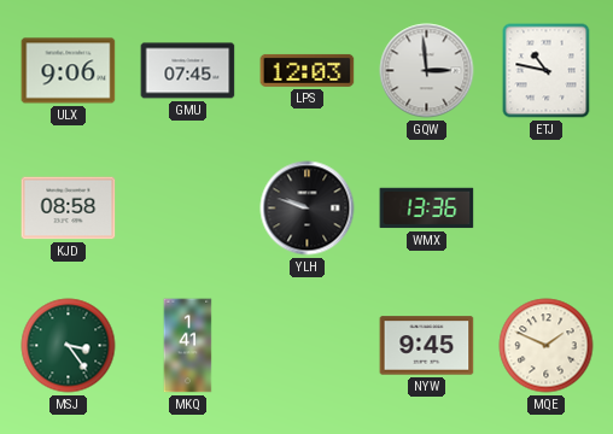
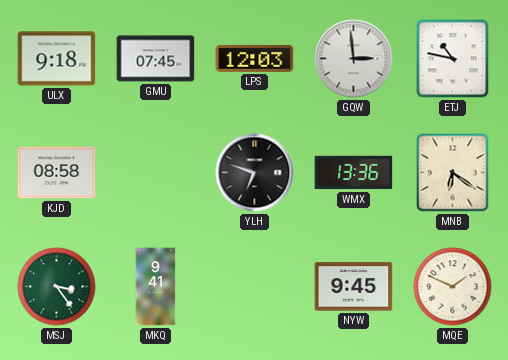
ULX: 9:06 -> 9:18
YLH: 9:48 -> 6:48
MNB: none -> 6:21
MKQ: 1:41 -> 9:41
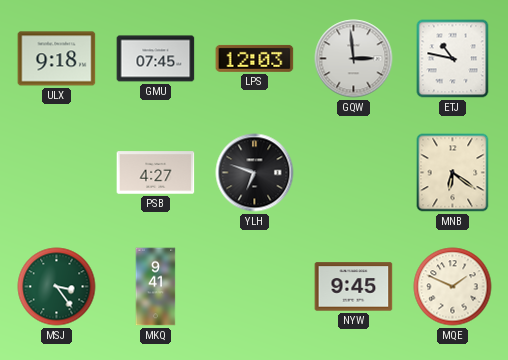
KJD: 08:58 -> none
PSB: none -> 4:27
WMX: 13:36 -> none
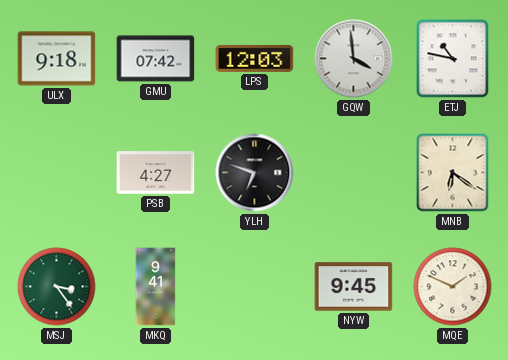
GMU: 07:45 -> 07:42
GQW: 2:59 -> 3:59
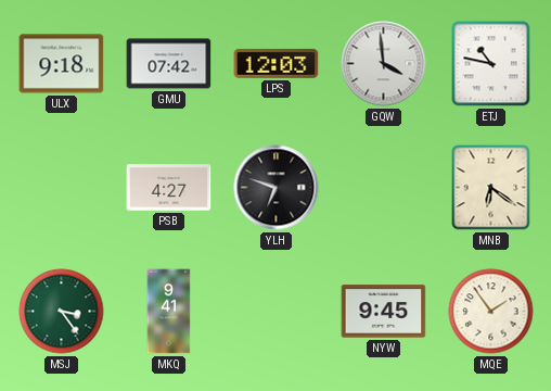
MQE: 1:49 -> 1:54
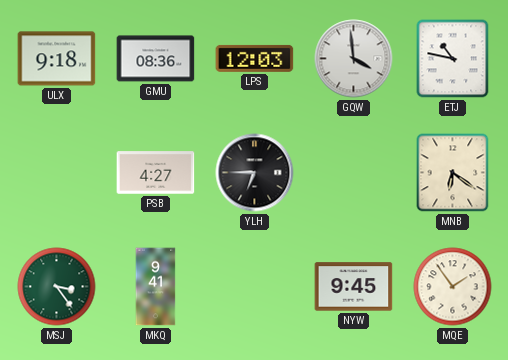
GMU: 07:42 -> 08:36
YLH: 6:48 -> 6:45
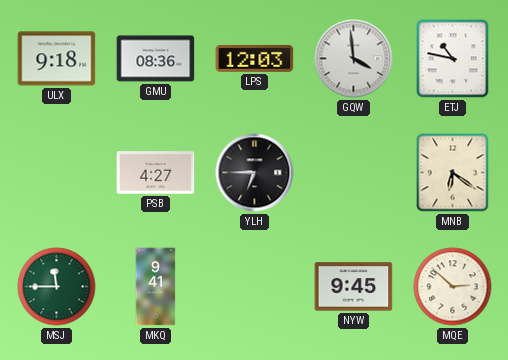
MSJ: 3:24 -> 11:45
MQE: 1:54 -> 2:52
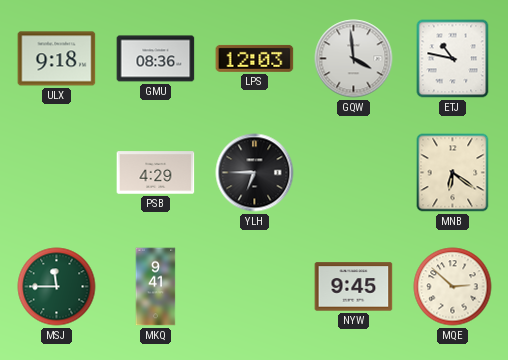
PSB: 4:27 -> 4:29
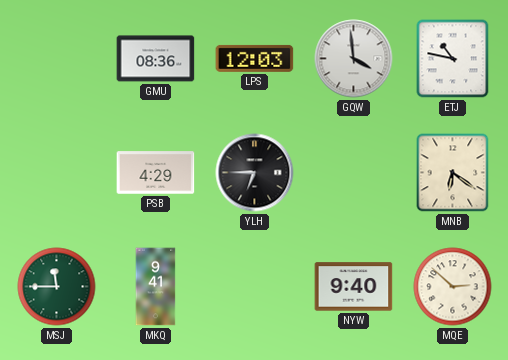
ULX: 9:18 -> none
NYW: 9:45 -> 9:40
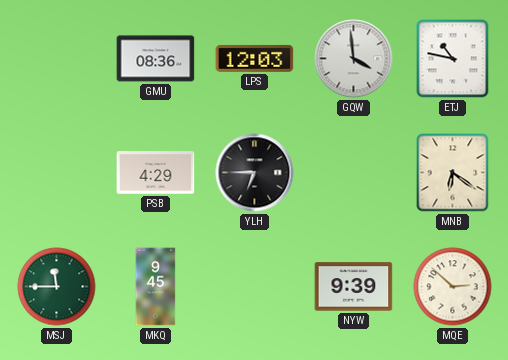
MKQ: 9:41 -> 9:45
NYW: 9:40 -> 9:39
